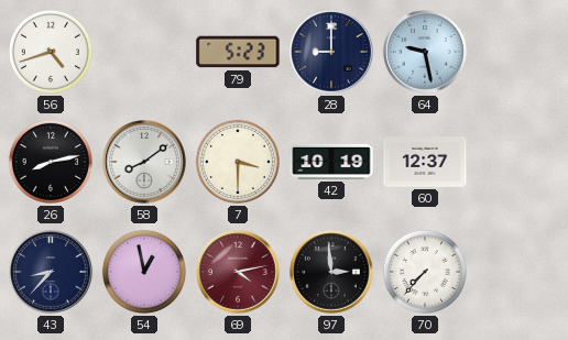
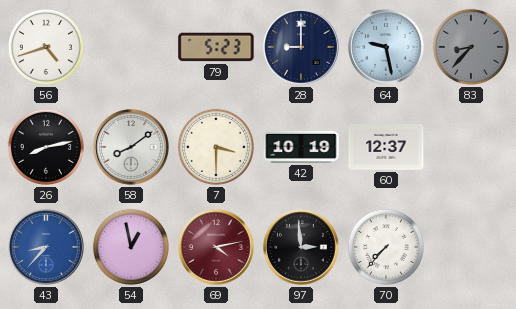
83: none -> 8:37
43 dial: navy -> blue
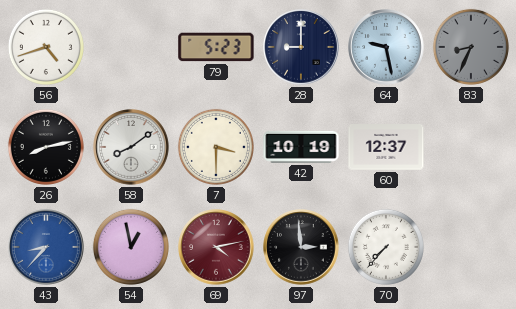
83: 8:37 -> 8:34
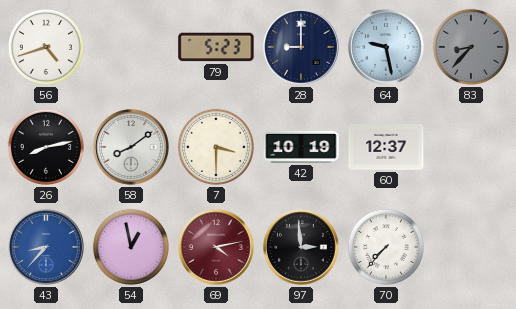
83: 8:34 -> 8:37
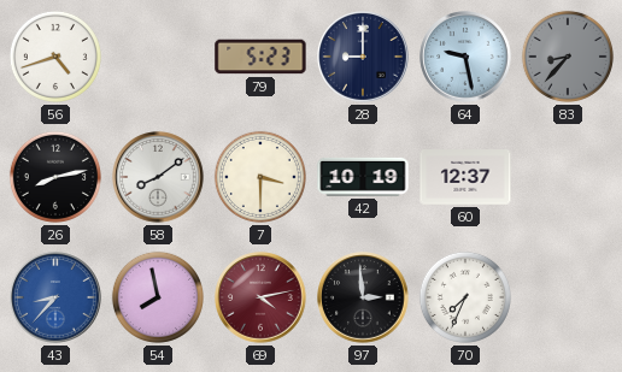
54: 12:58 -> 7:58
70: 7:37 -> 7:34
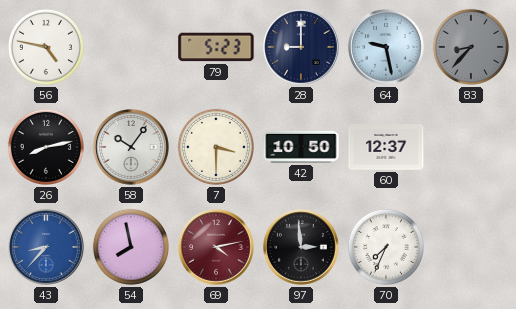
56: 4:42 -> 4:47
58: 8:09 -> 10:06
42: 10:19 -> 10:50
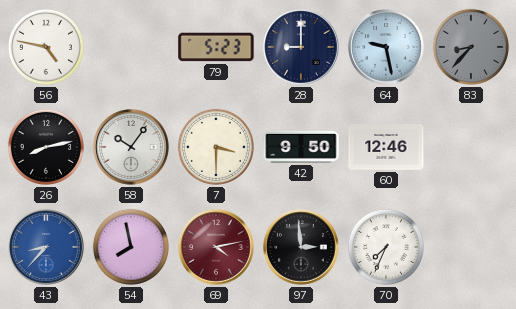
42: 10:50 -> 9:50
60: 12:37 -> 12:46
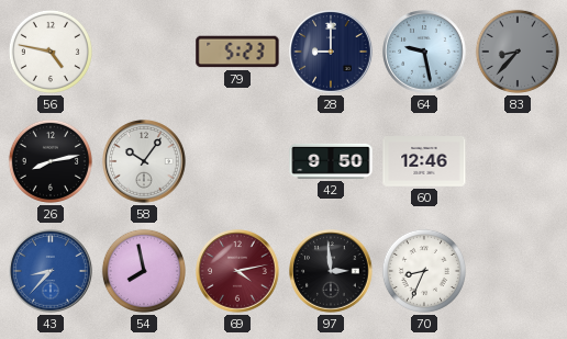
7: 3:30 -> none
70: 7:34 -> 8:34
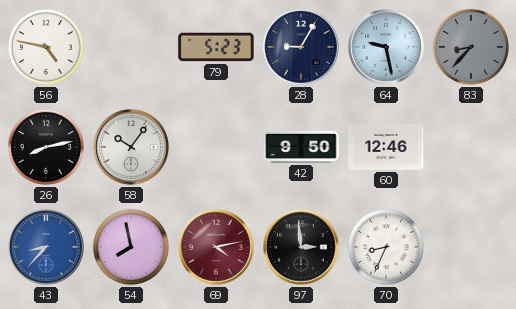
28: 9:00 -> 9:05
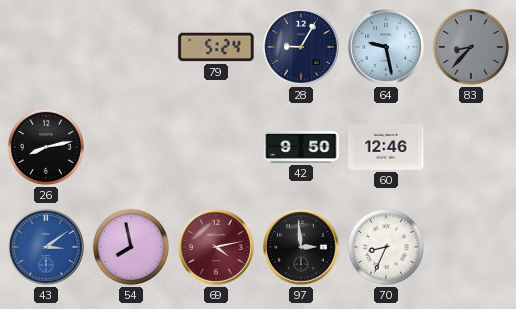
56: 4:47 -> none
79: 5:23 -> 5:24
58: 10:06 -> none
43: 8:37 -> 3:09
